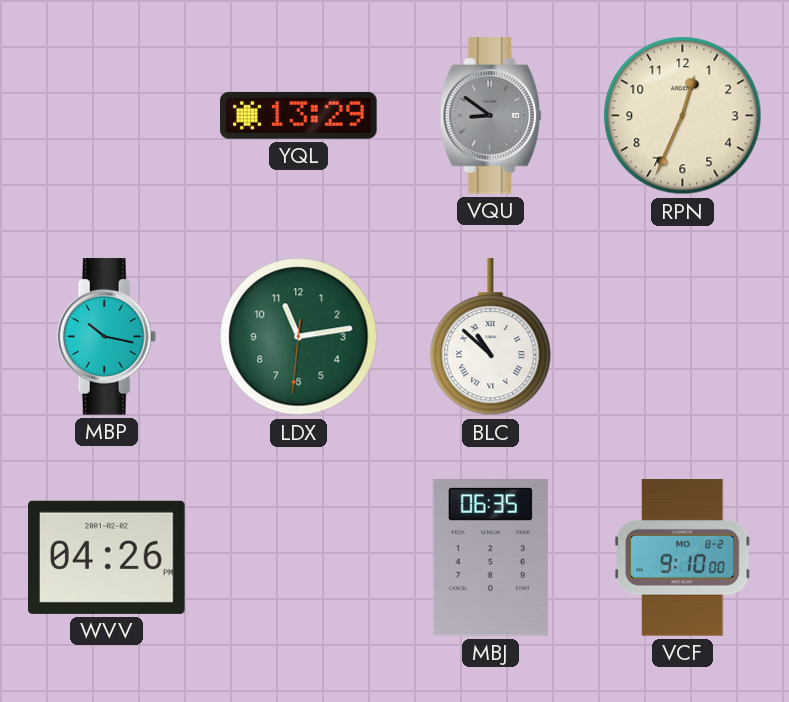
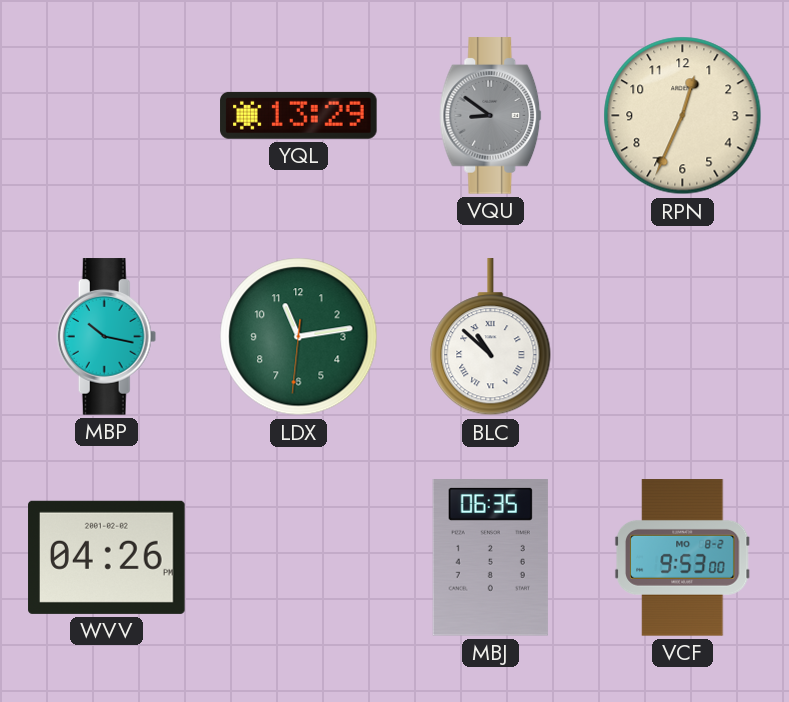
VCF: 9:10 -> 9:53
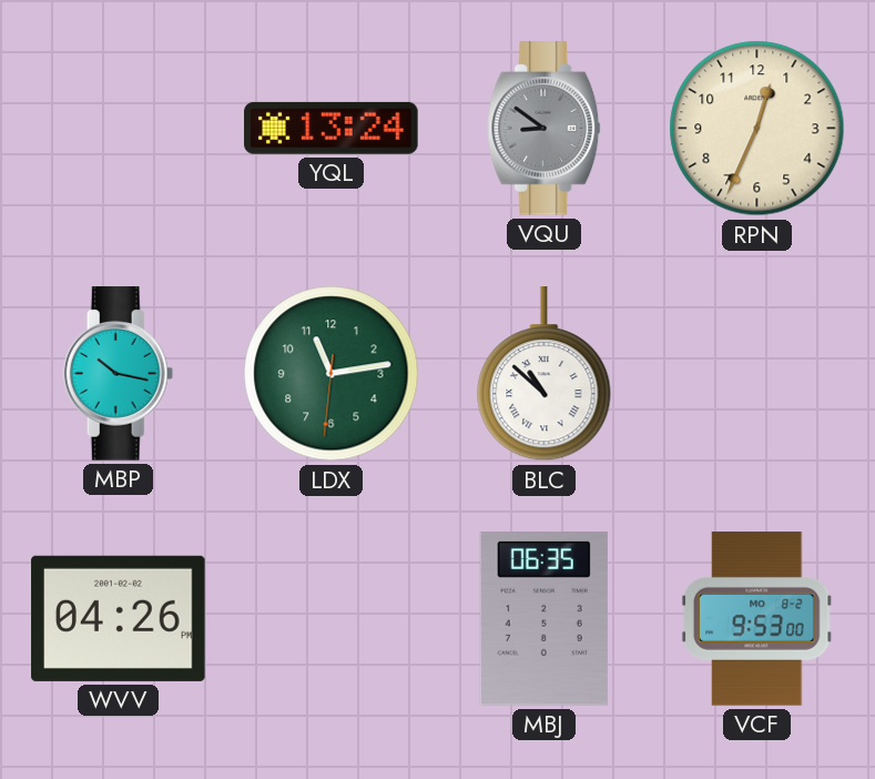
YQL: 13:29 -> 13:24
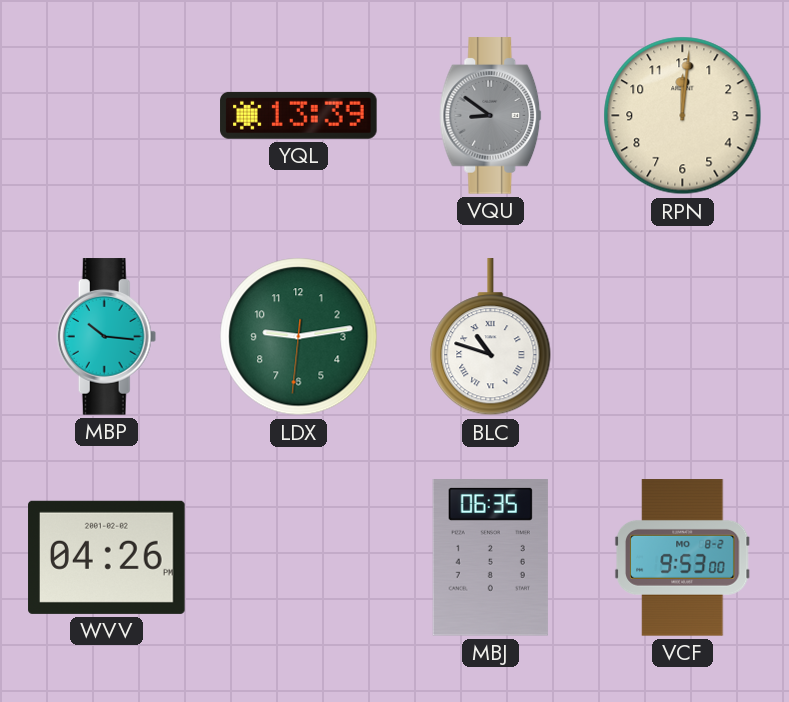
YQL: 13:24 -> 13:39
RPN: 12:34 -> 12:01
MBP: 10:17 -> 10:16
LDX: 11:13 -> 9:13
BLC: 10:52 -> 10:48
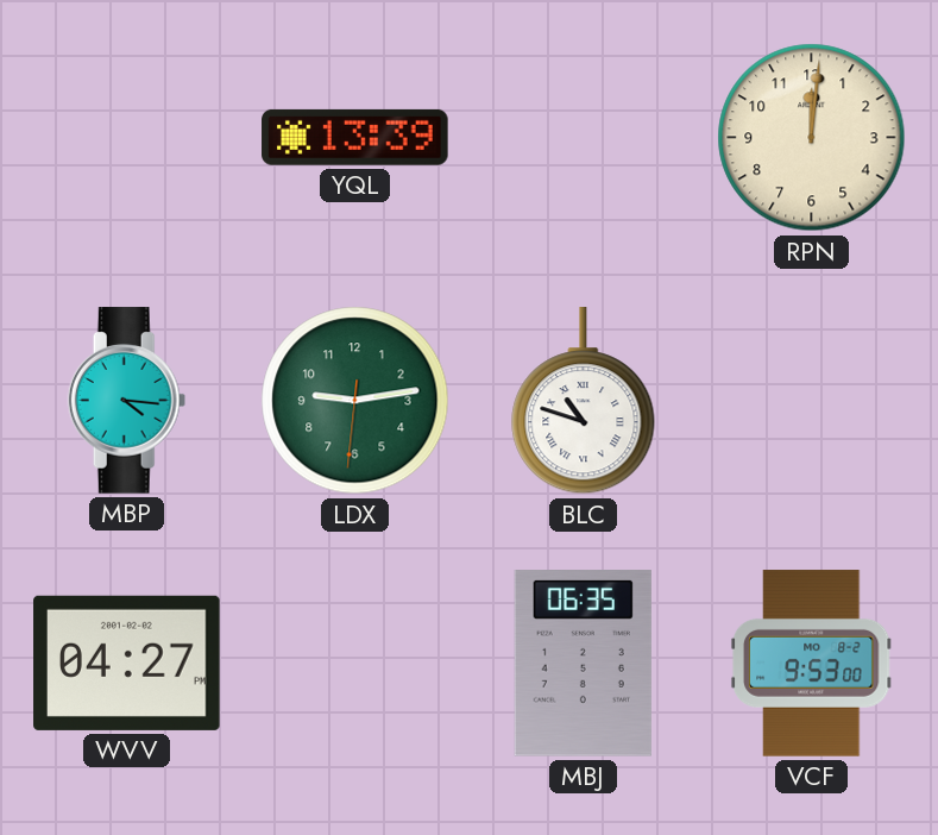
VQU: 8:51 -> none
MBP: 10:16 -> 4:16
WVV: 04:26 -> 04:27
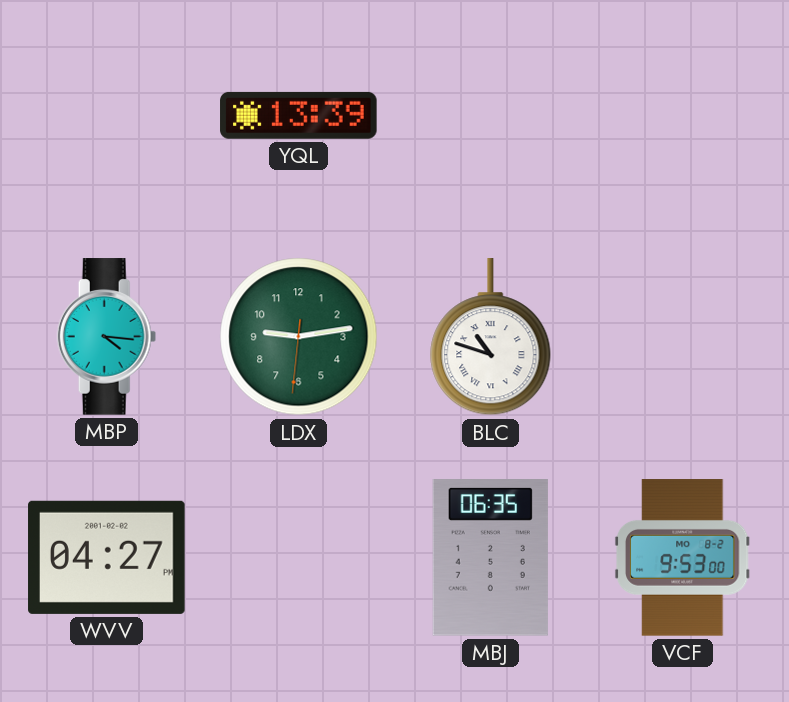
RPN: 12:01 -> none
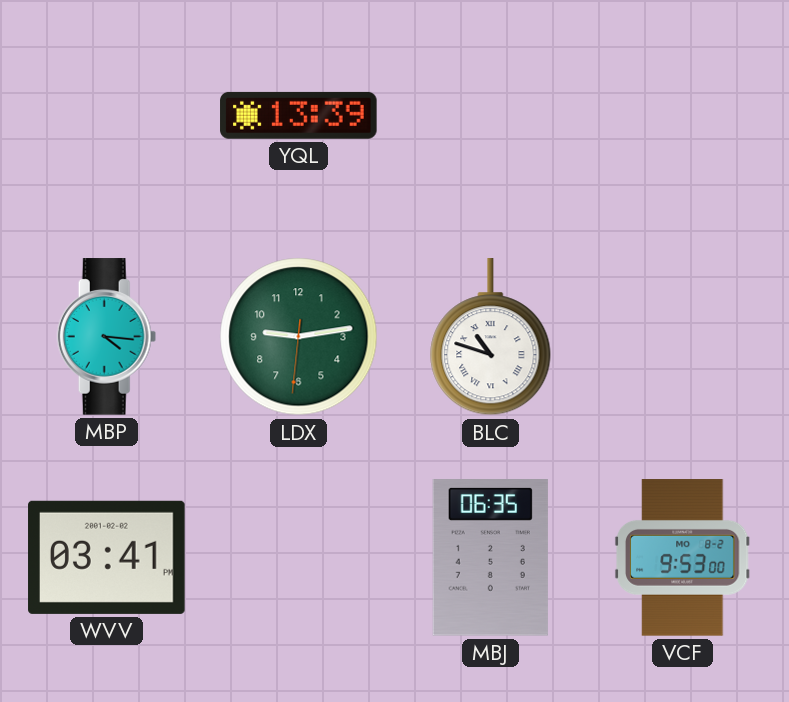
WVV: 04:27 -> 03:41
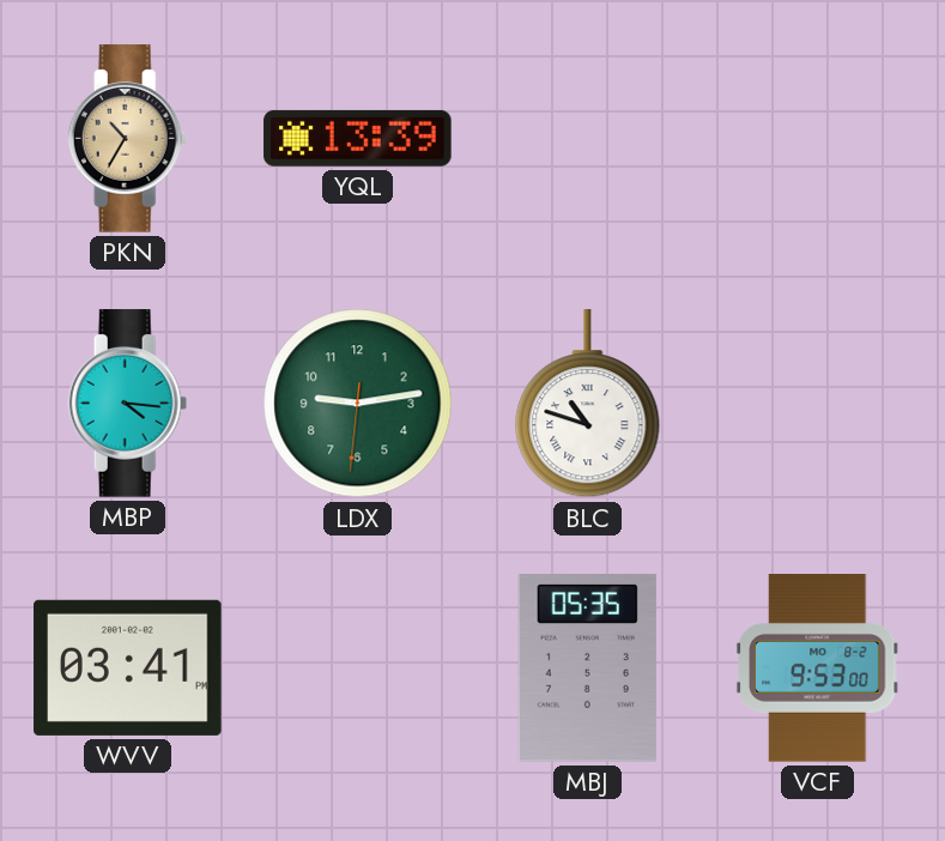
PKN: none -> 10:35
MBJ: 06:35 -> 05:35
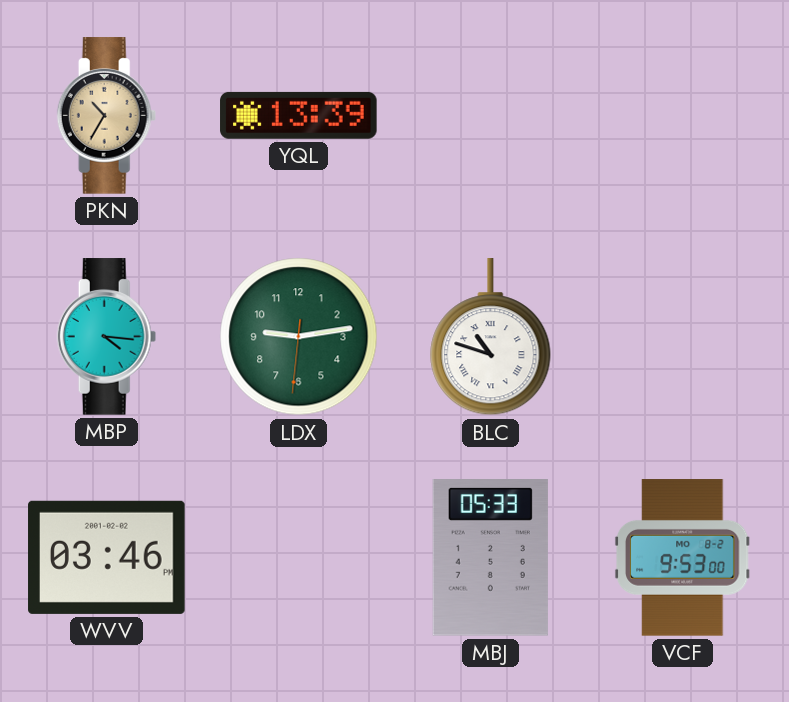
WVV: 03:41 -> 03:46
MBJ: 05:35 -> 05:33
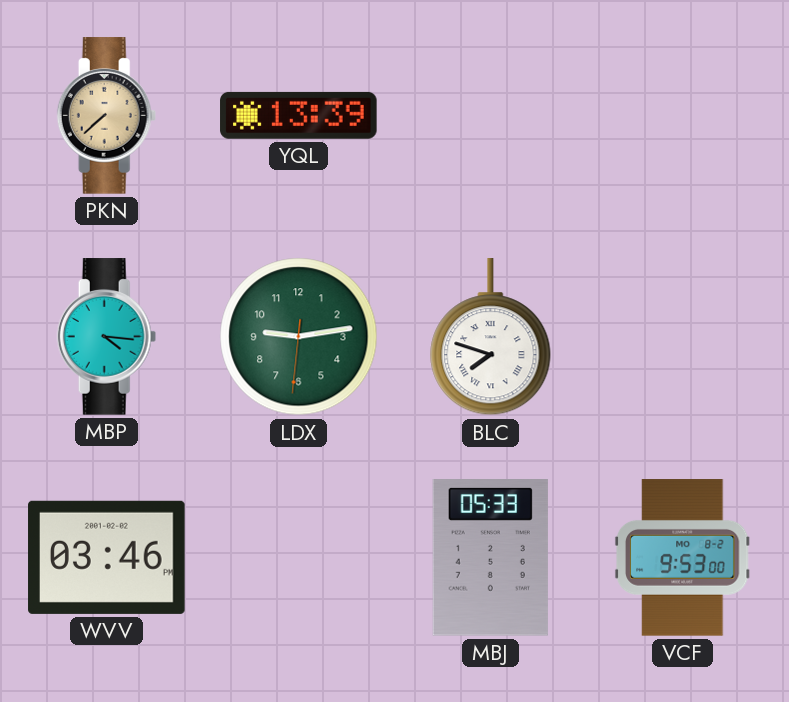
PKN: 10:35 -> 7:38
BLC: 10:48 -> 7:48
